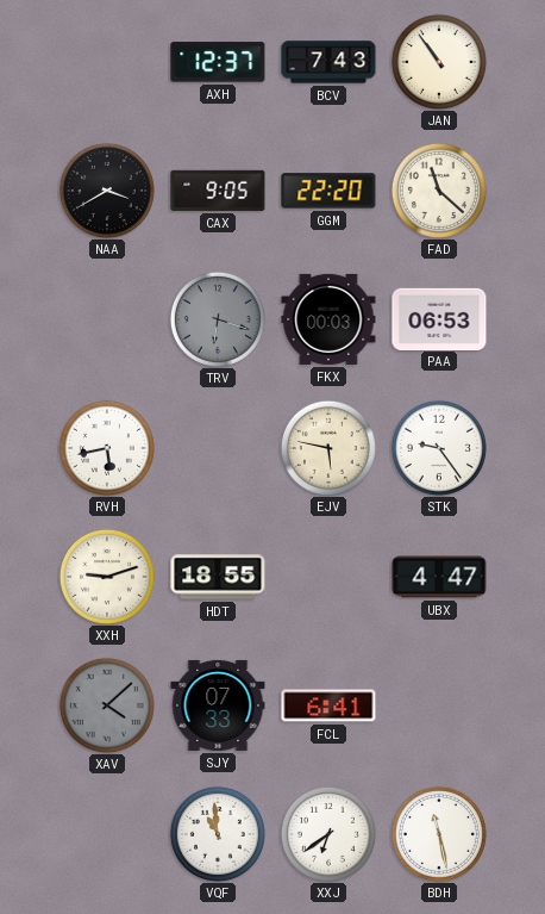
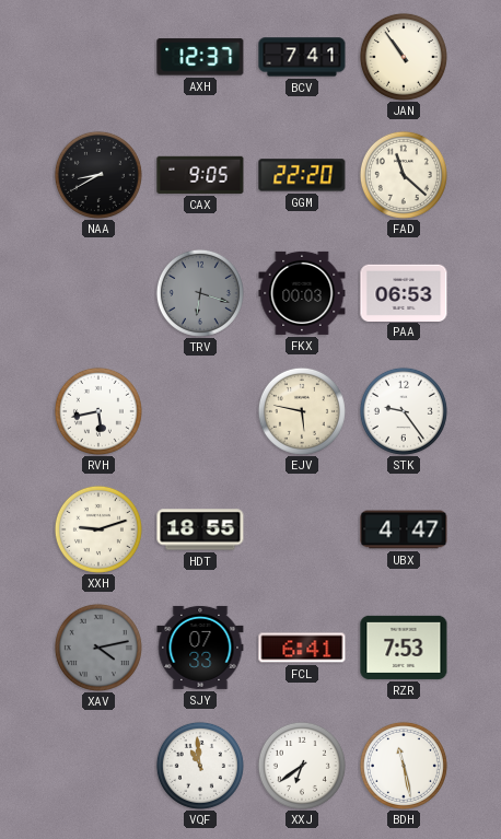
BCV: 7:43 -> 7:41
NAA: 3:40 -> 8:40
XAV: 4:08 -> 4:13
RZR: none -> 7:53
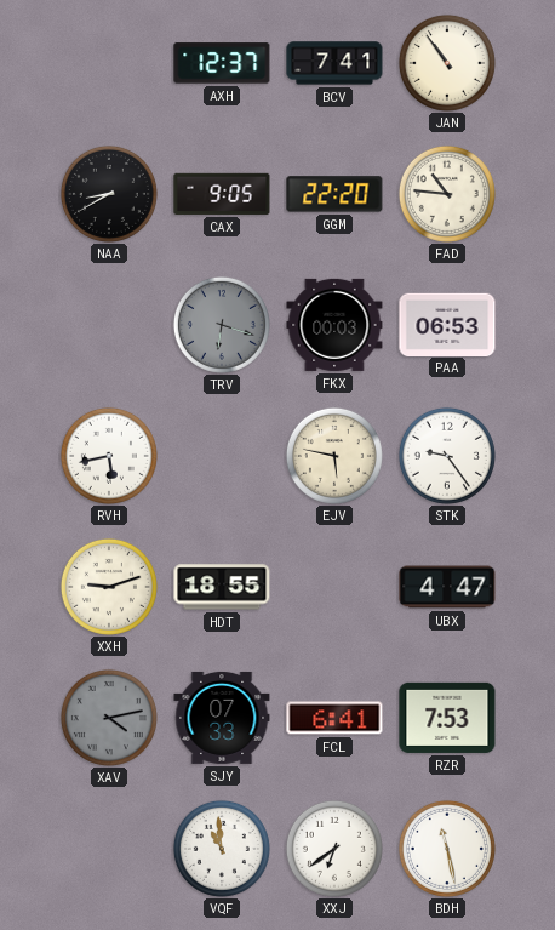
FAD: 11:22 -> 10:46
